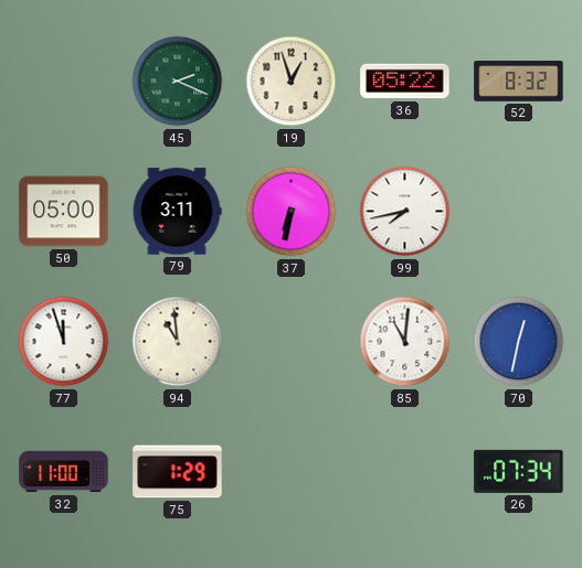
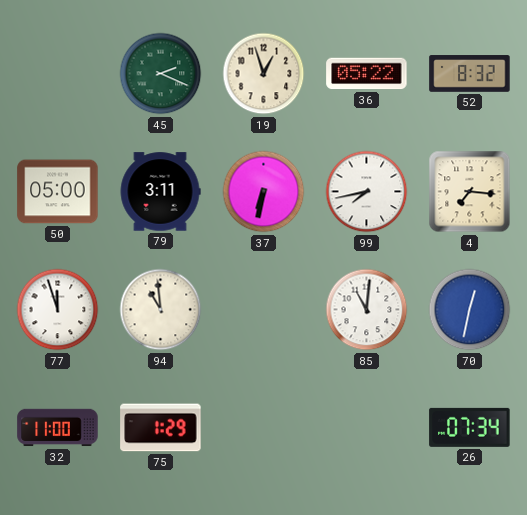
4: none -> 7:16
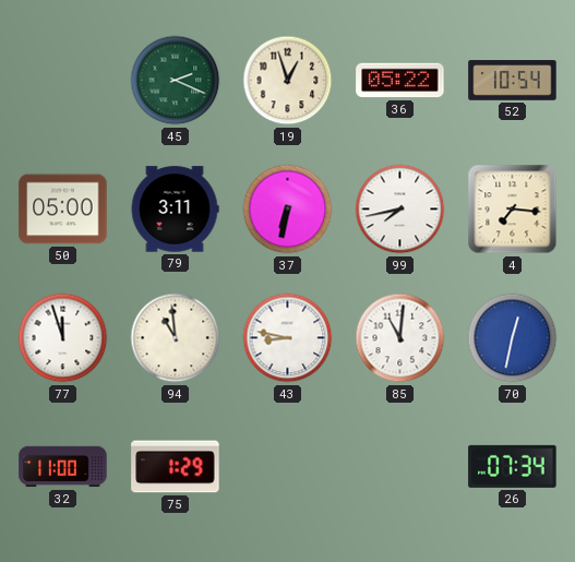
52: 8:32 -> 10:54
43: none -> 8:47
